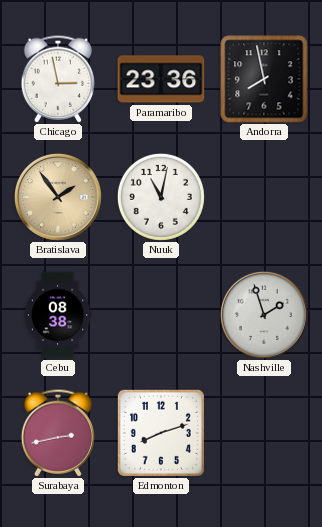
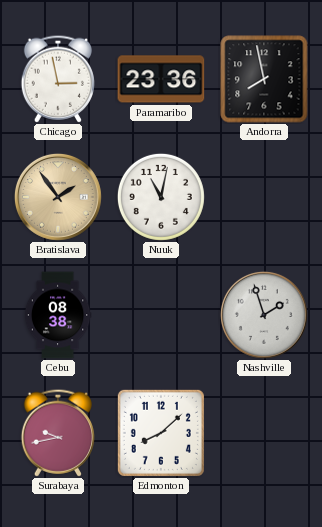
Surabaya: 2:43 -> 9:43
Edmonton: 8:12 -> 8:08
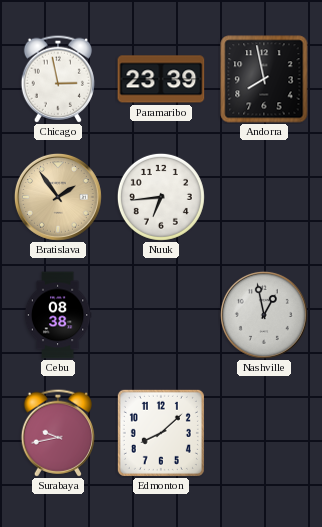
Paramaribo: 23:36 -> 23:39
Nuuk: 11:02 -> 6:44
Nashville: 1:57 -> 12:58
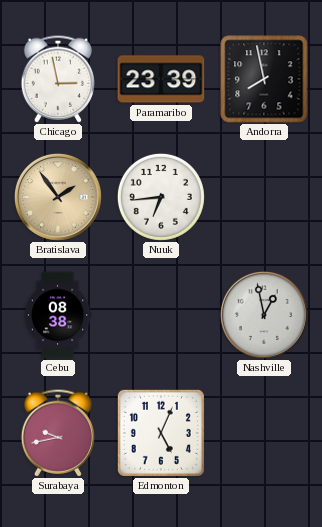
Edmonton: 8:08 -> 5:04
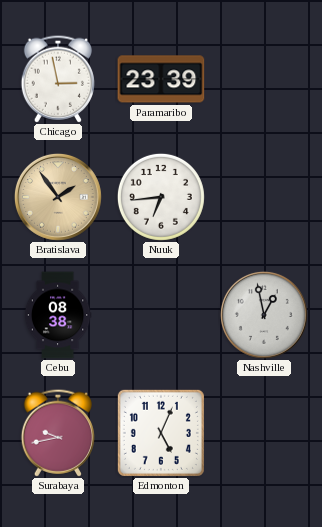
Andorra: 7:58 -> none
